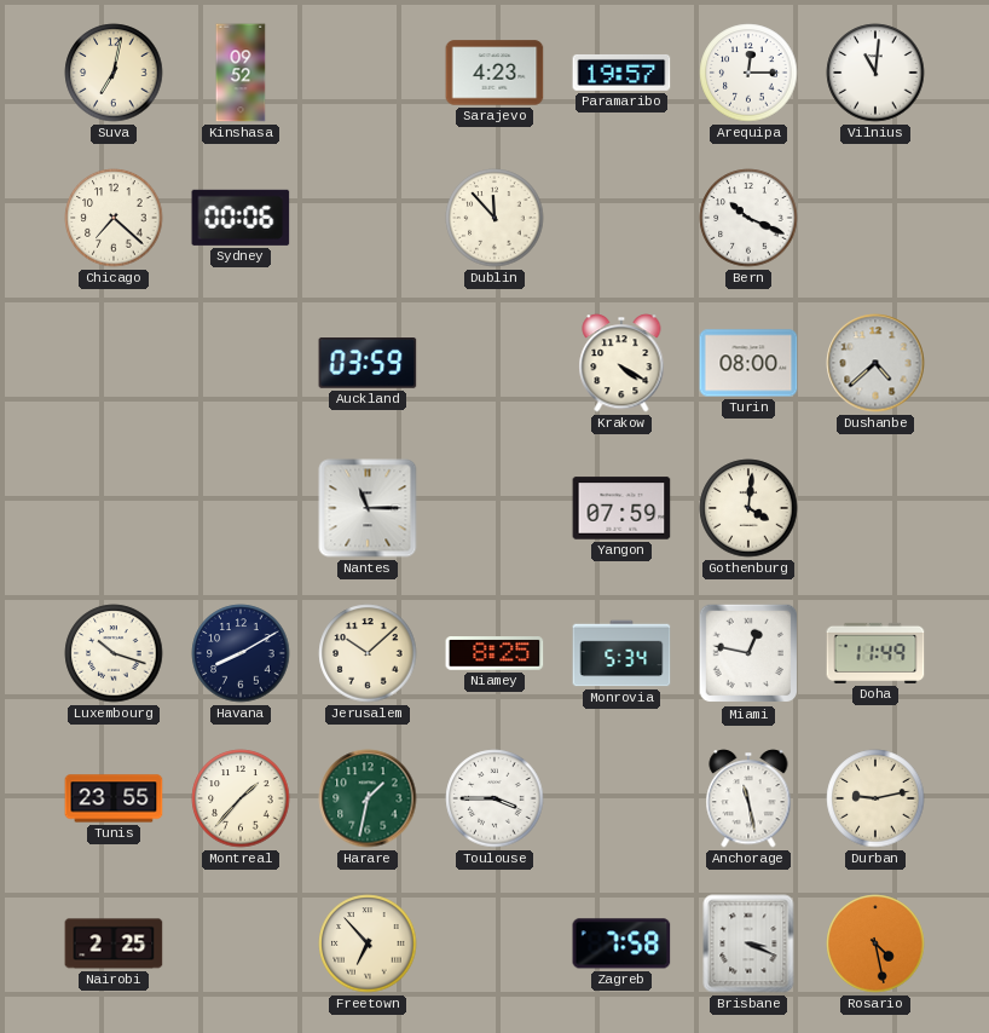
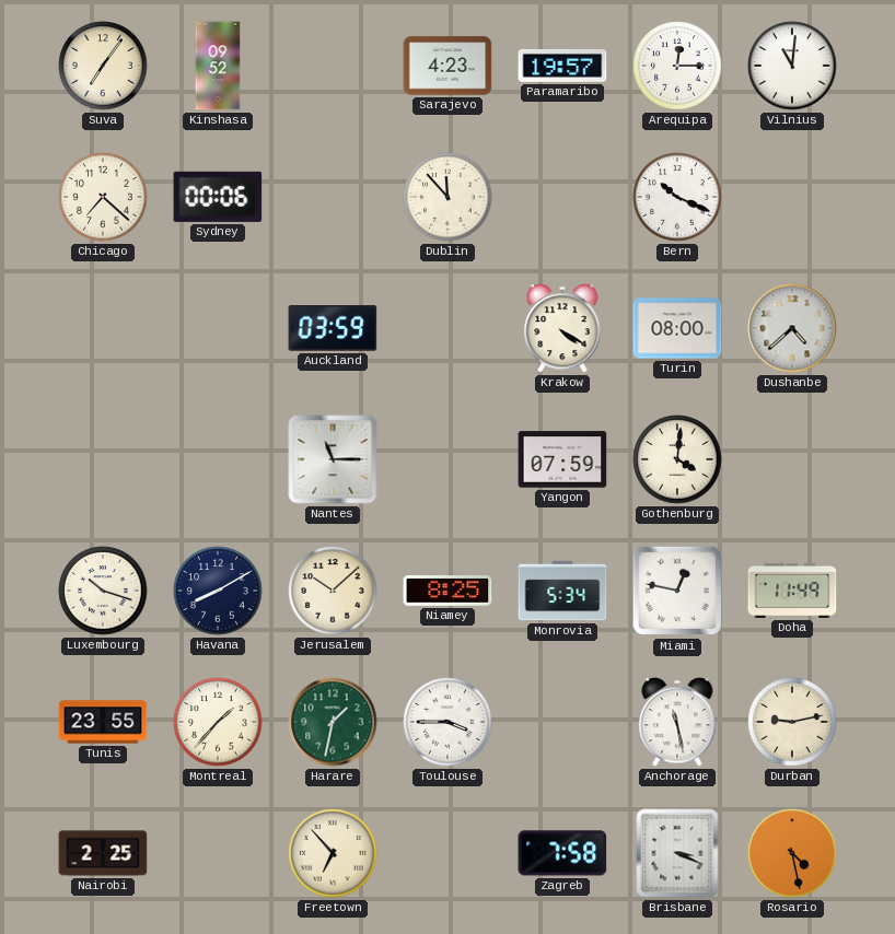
Suva: 7:02 -> 7:06
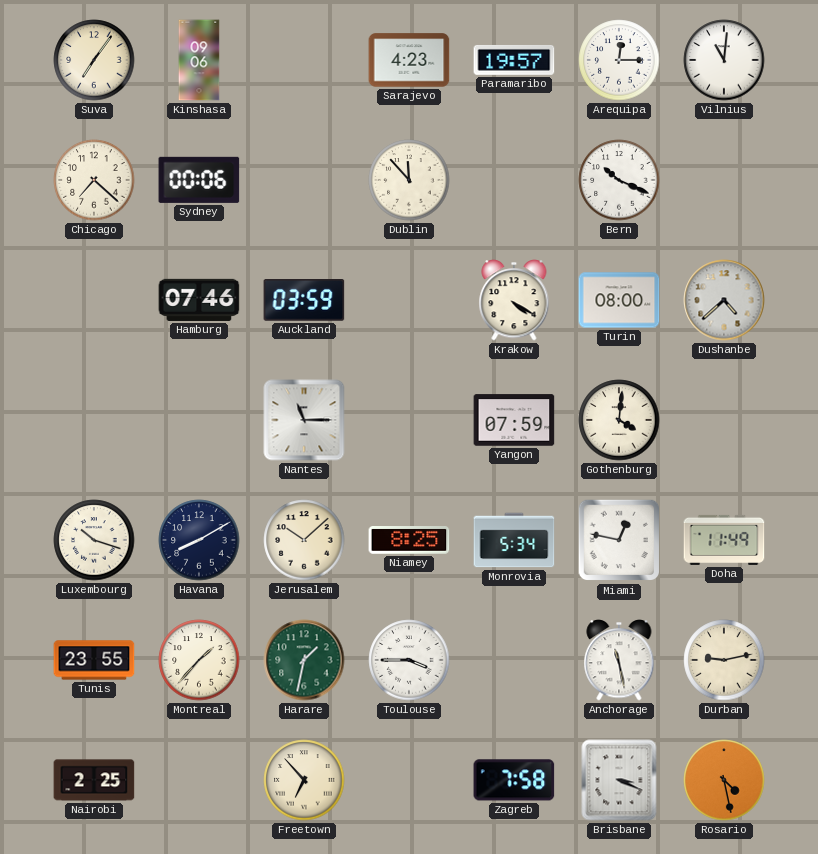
Kinshasa: 09:52 -> 09:06
Hamburg: none -> 07:46
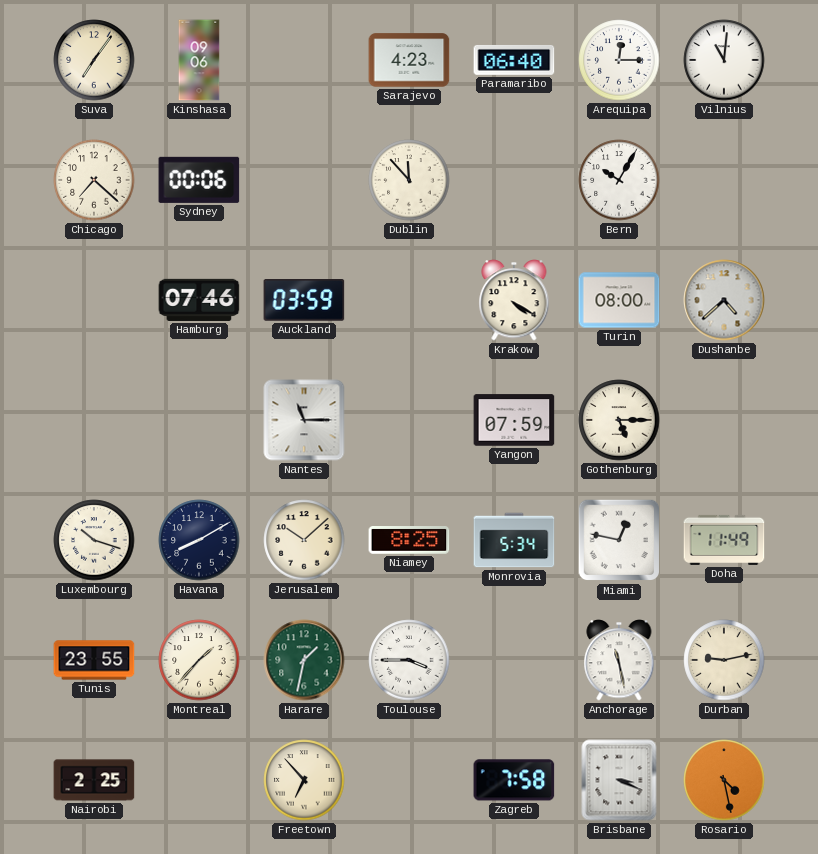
Paramaribo: 19:57 -> 06:40
Bern: 10:19 -> 10:05
Gothenburg: 4:01 -> 5:15
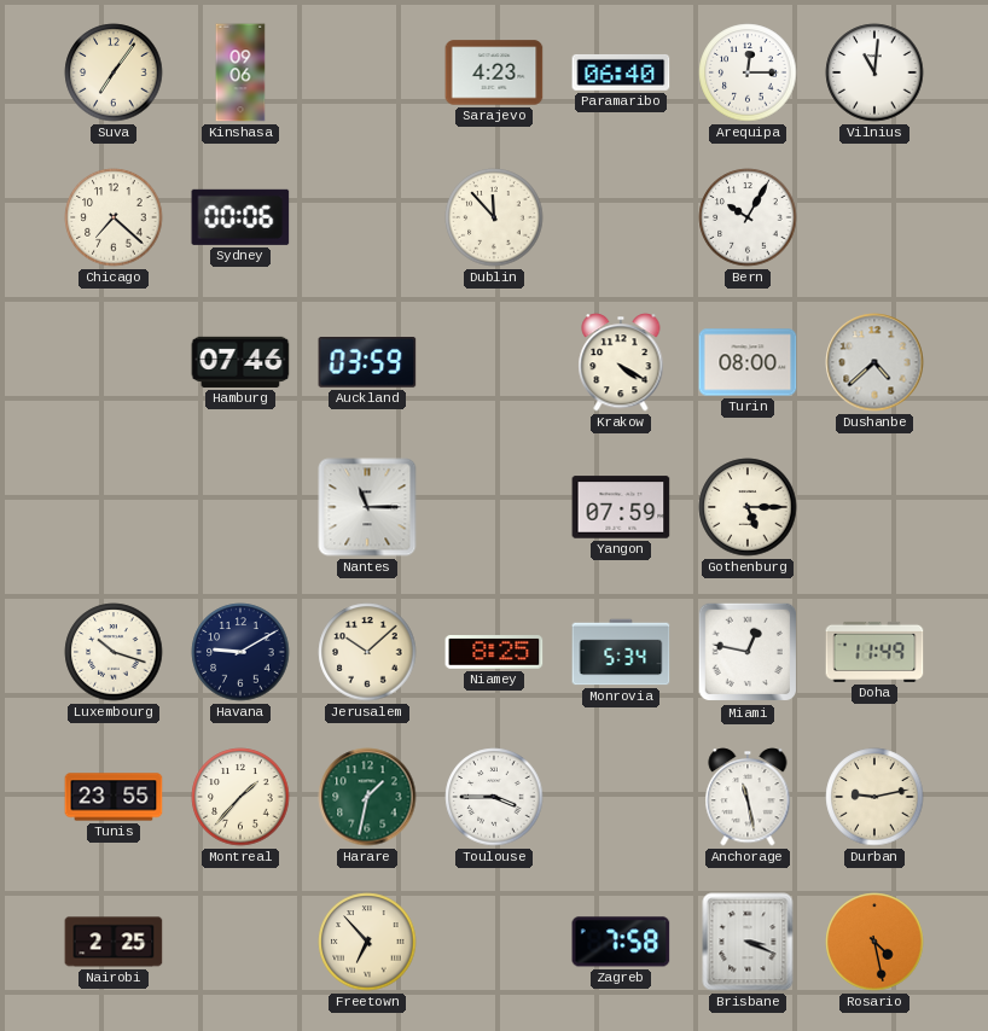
Havana: 8:10 -> 9:10
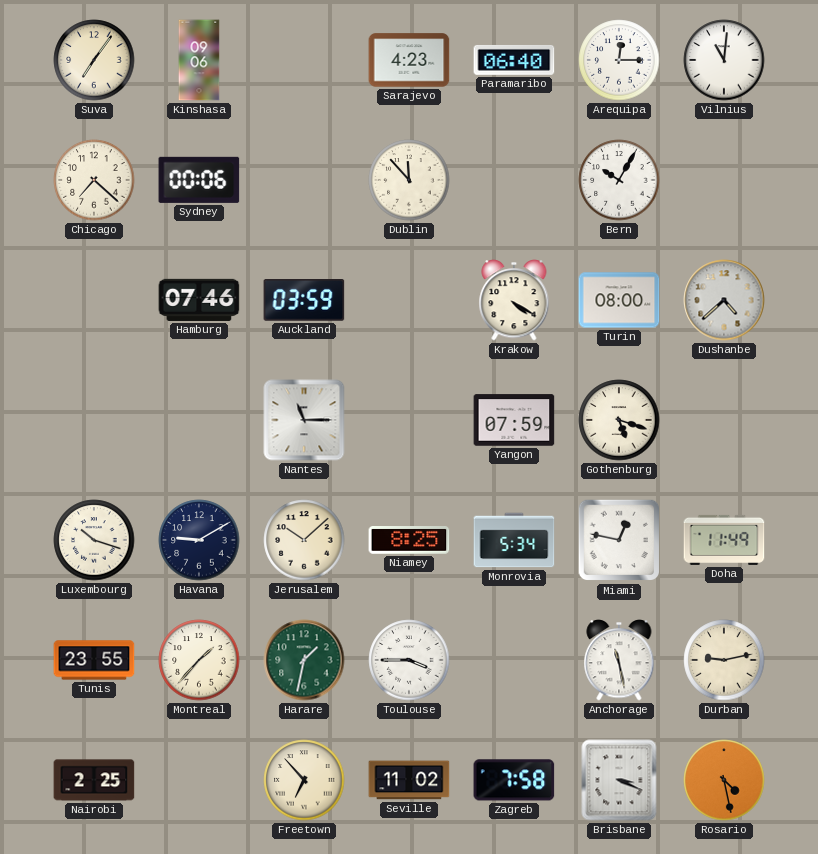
Gothenburg: 5:15 -> 5:18
Seville: none -> 11:02
